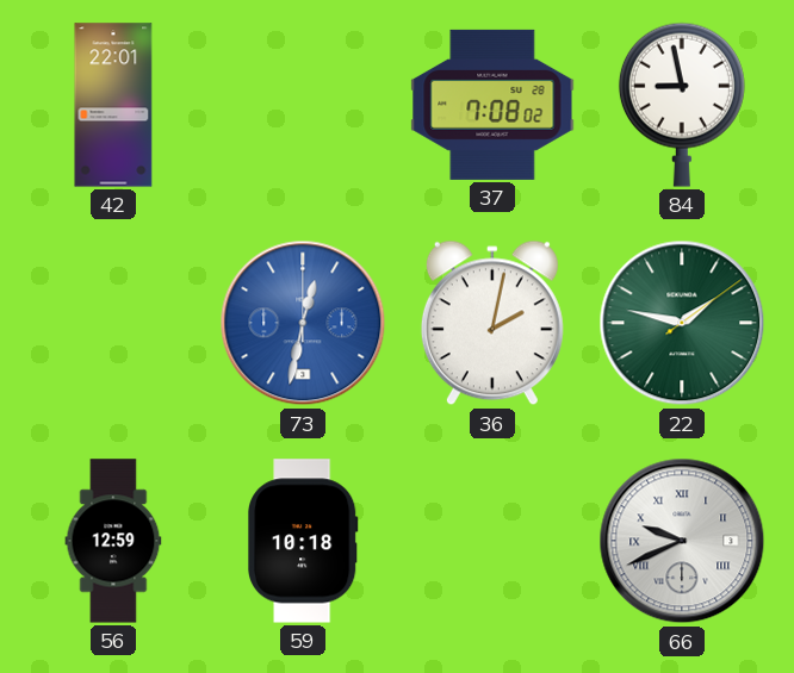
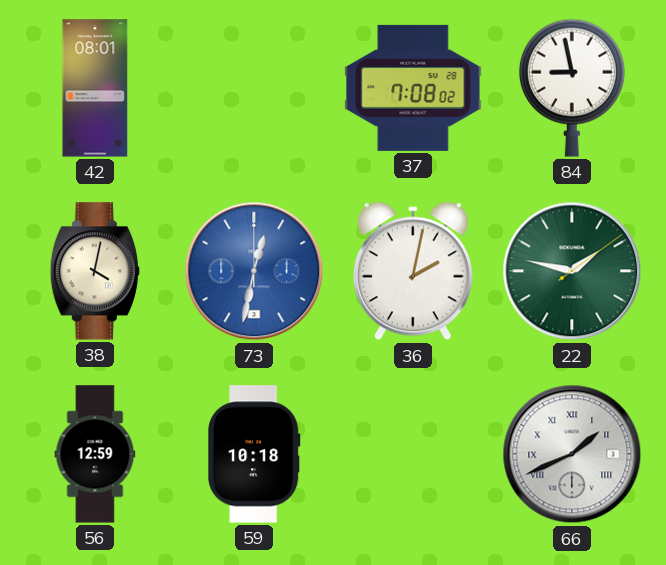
42: 22:01 -> 08:01
38: none -> 4:02
66: 9:41 -> 1:41
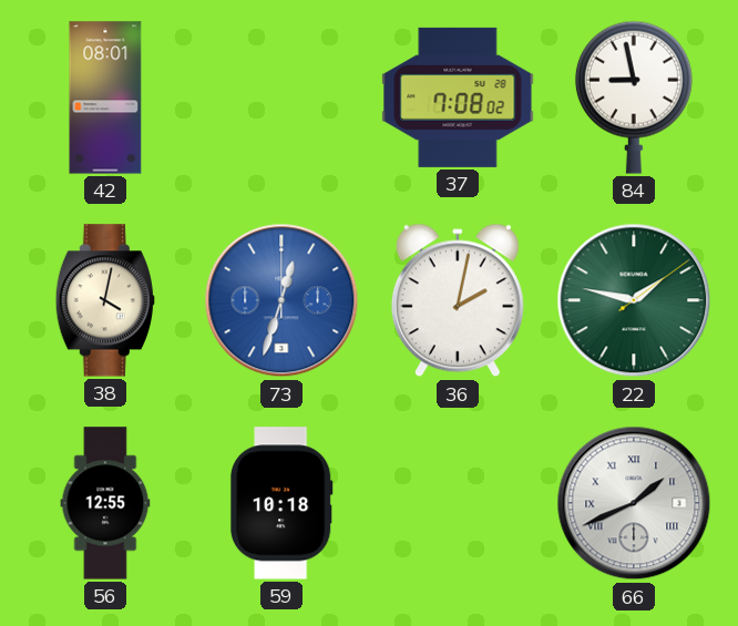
73: 12:32 -> 12:33
56: 12:59 -> 12:55
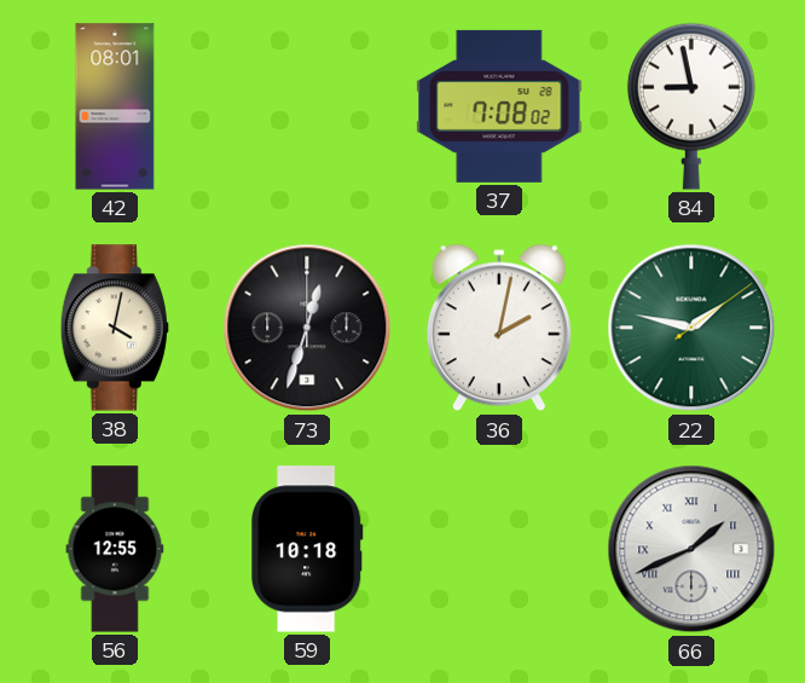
73 dial: blue -> black
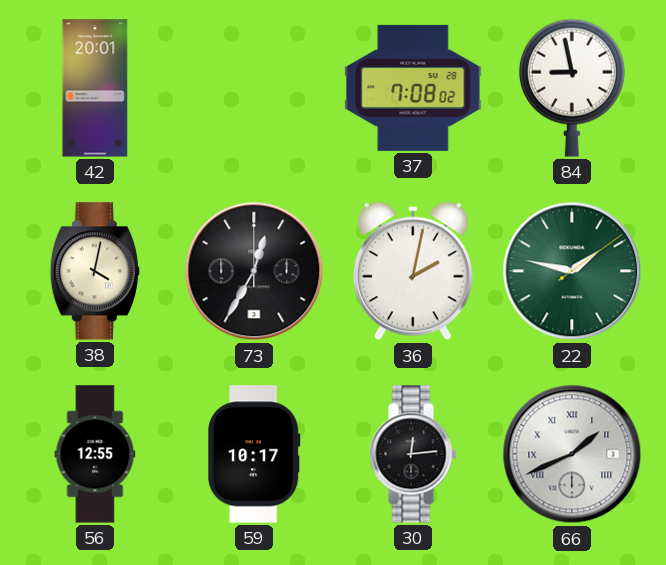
42: 08:01 -> 20:01
73: 12:33 -> 12:35
59: 10:18 -> 10:17
30: none -> 12:14
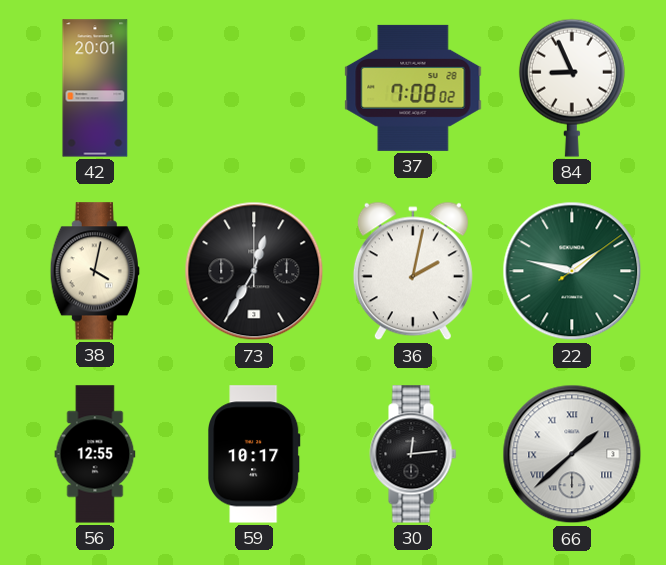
84: 8:58 -> 8:56
66: 1:41 -> 1:38
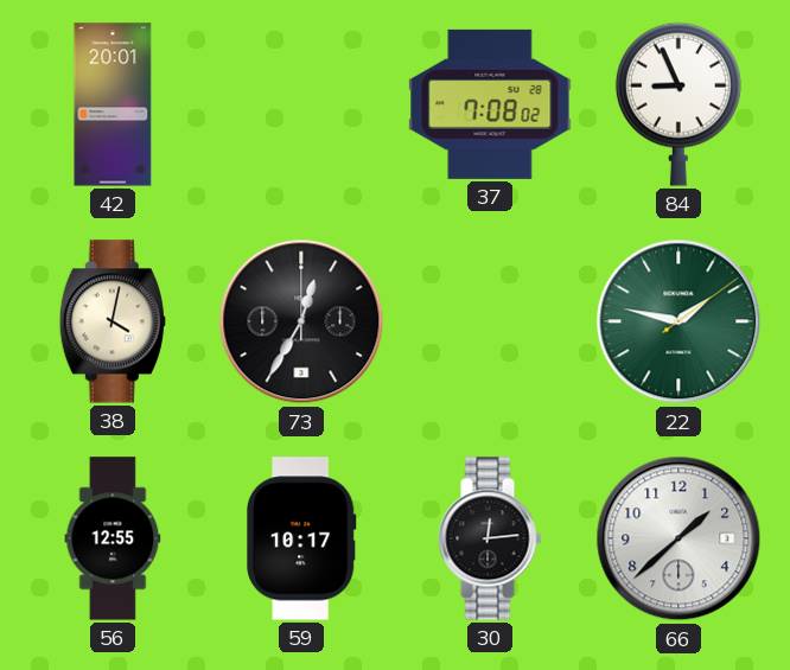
36: 2:02 -> none
66 numerals: Roman -> Arabic
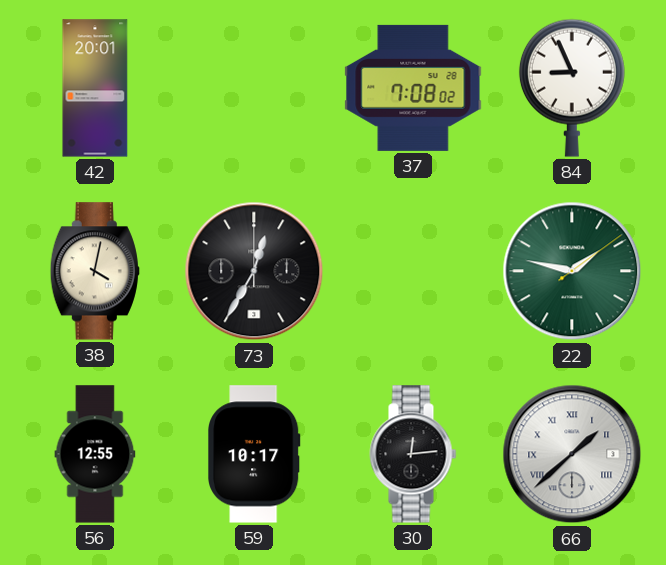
66 numerals: Arabic -> Roman
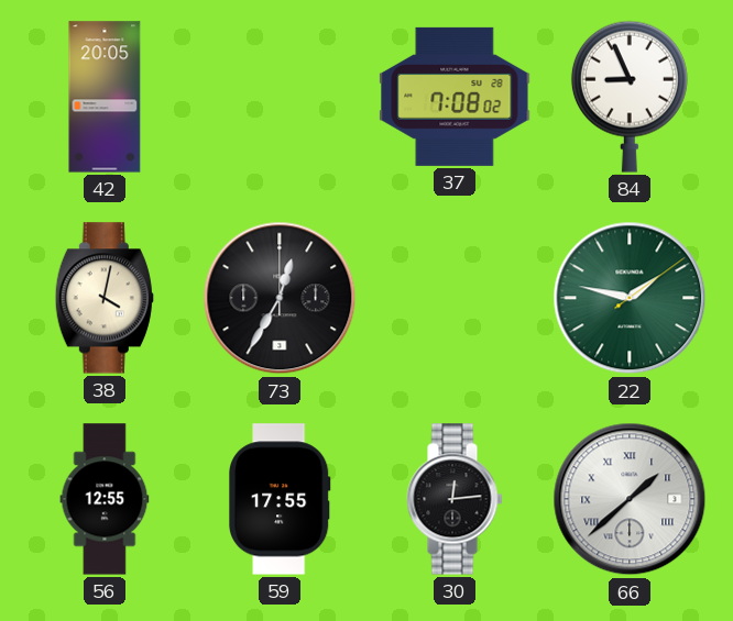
42: 20:01 -> 20:05
59: 10:17 -> 17:55
